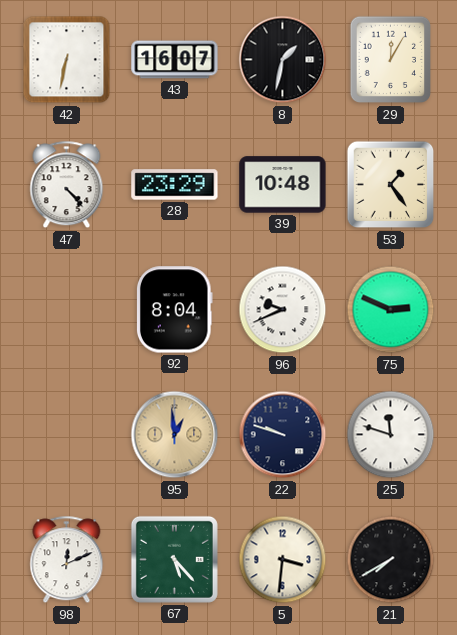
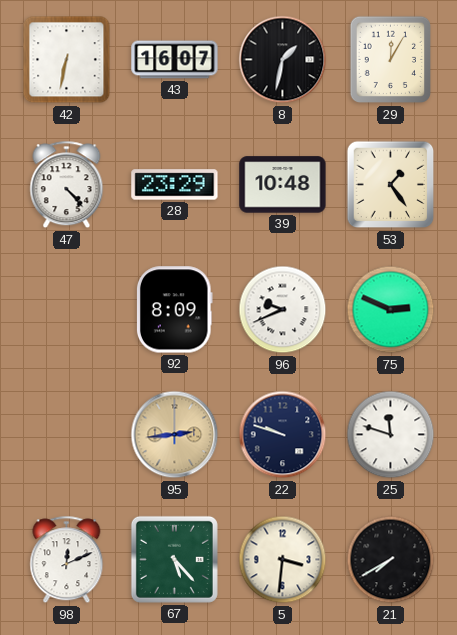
92: 8:04 -> 8:09
95: 12:59 -> 2:44
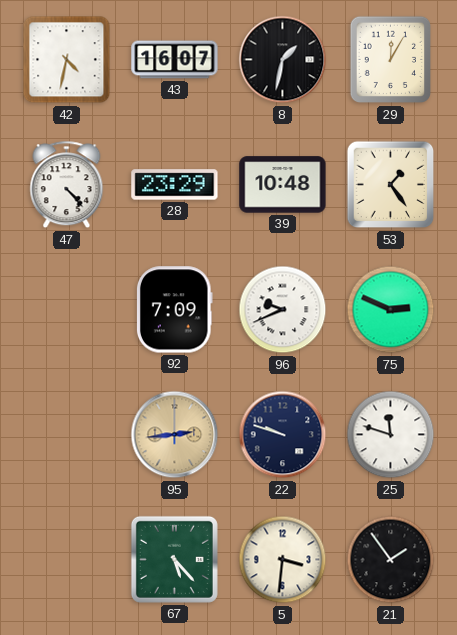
42: 6:32 -> 4:32
92: 8:09 -> 7:09
98: 12:11 -> none
21: 7:40 -> 1:54
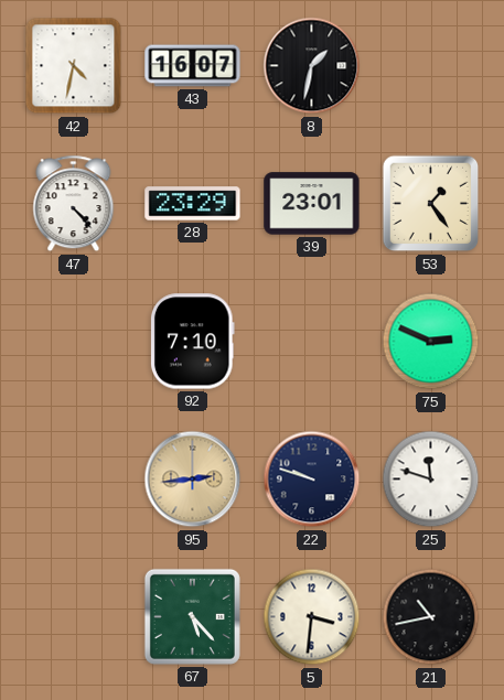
29: 12:05 -> none
39: 10:48 -> 23:01
92: 7:09 -> 7:10
96: 9:41 -> none
21: 1:54 -> 10:43
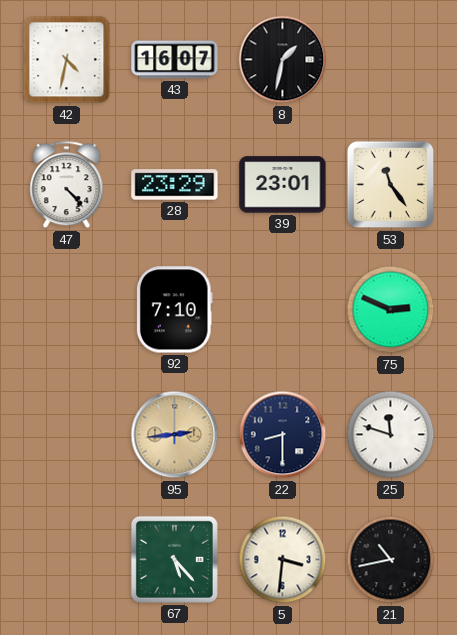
53: 1:24 -> 11:24
22: 9:48 -> 8:30
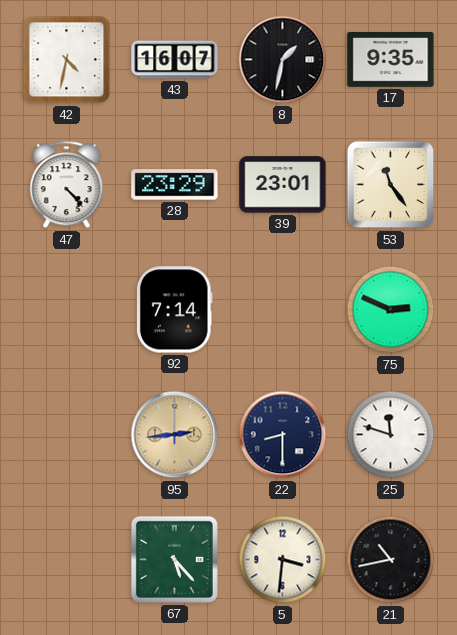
17: none -> 9:35
92: 7:10 -> 7:14
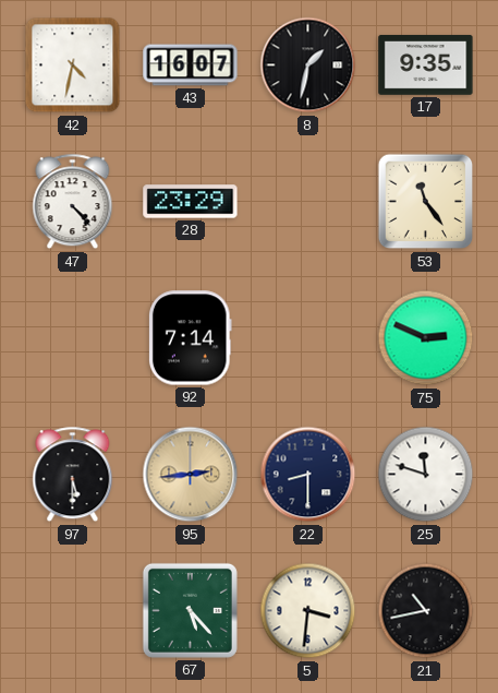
39: 23:01 -> none
97: none -> 5:30
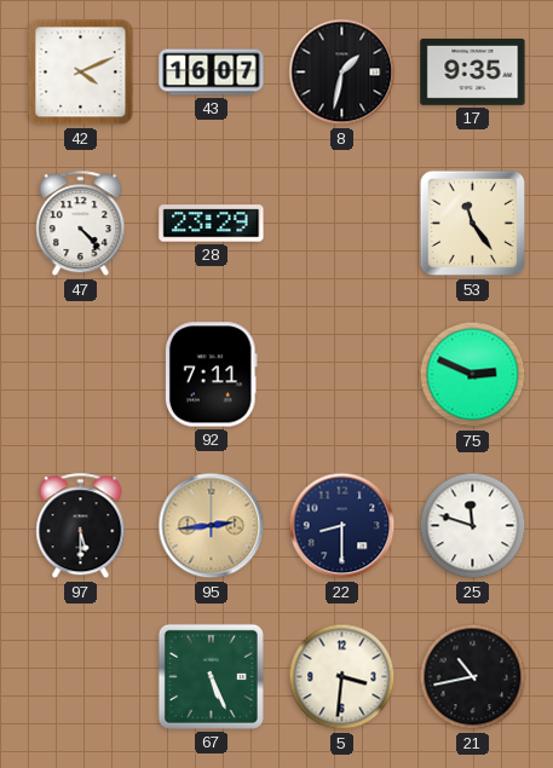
42: 4:32 -> 4:11
92: 7:14 -> 7:11
67: 5:23 -> 5:26
